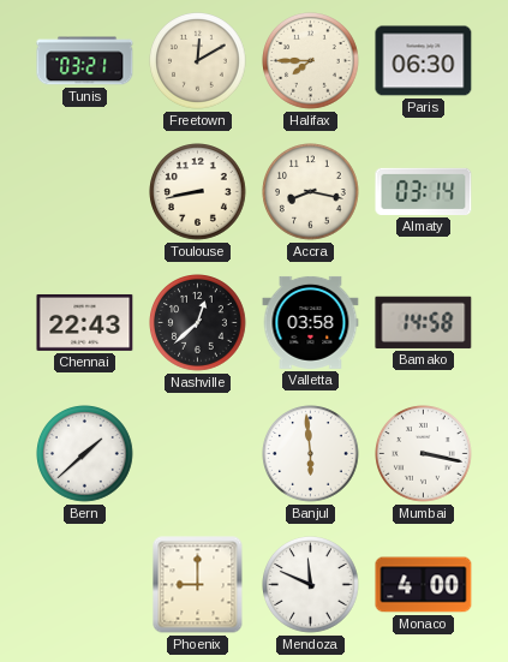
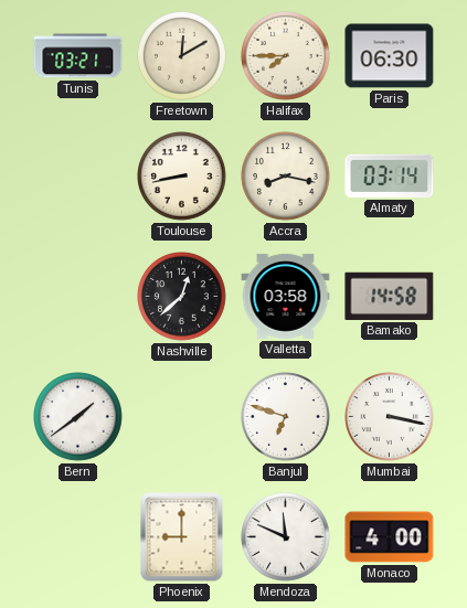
Chennai: 22:43 -> none
Bern: 1:38 -> 1:39
Banjul: 5:59 -> 6:48
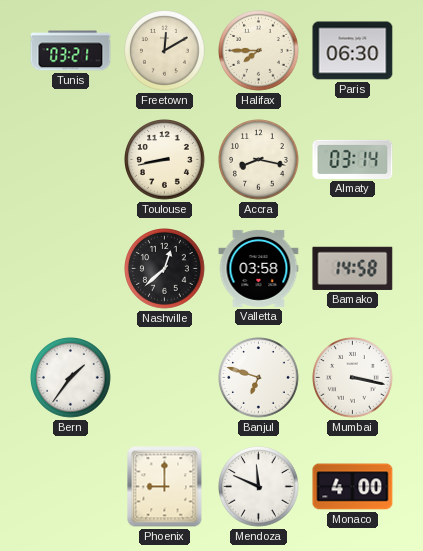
Bern: 1:39 -> 1:36
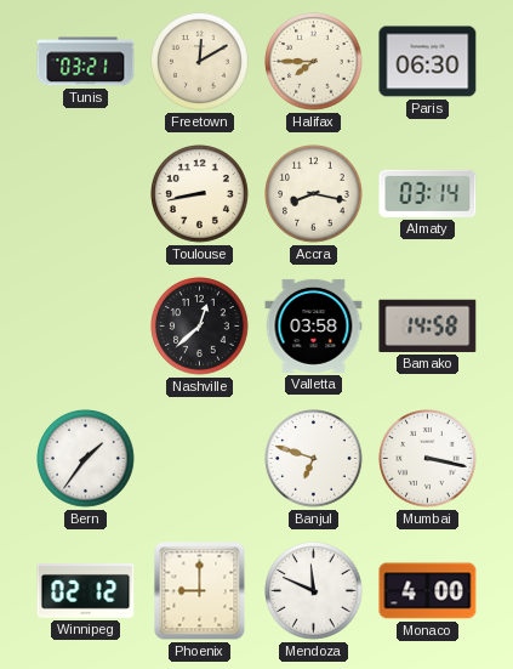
Winnipeg: none -> 02:12
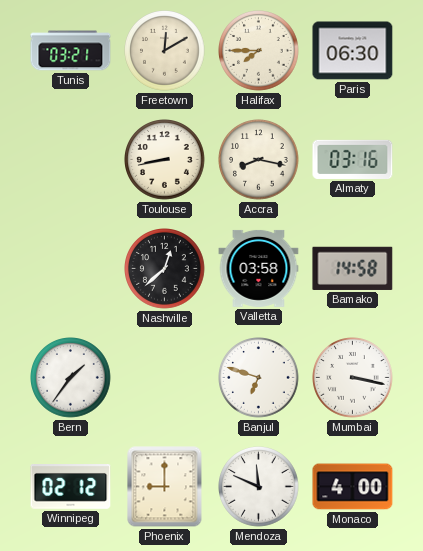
Almaty: 03:14 -> 03:16
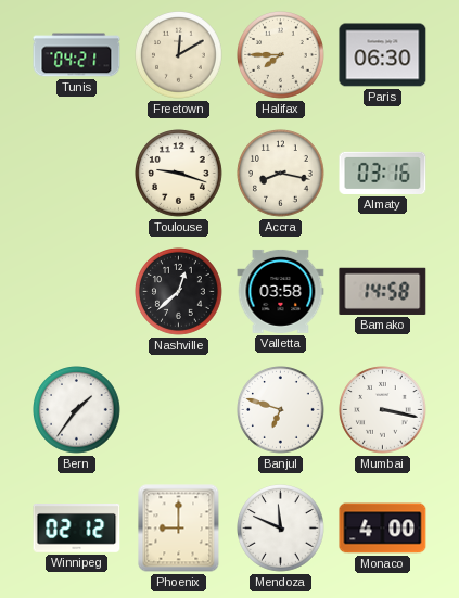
Tunis: 03:21 -> 04:21
Toulouse: 8:43 -> 9:18
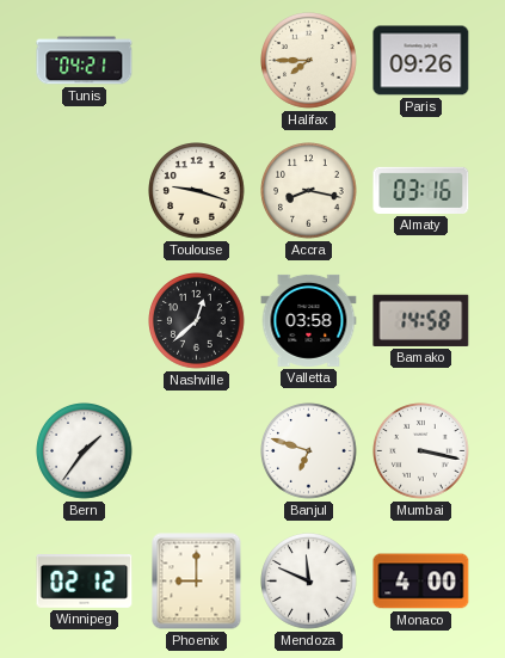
Freetown: 12:10 -> none
Paris: 06:30 -> 09:26
